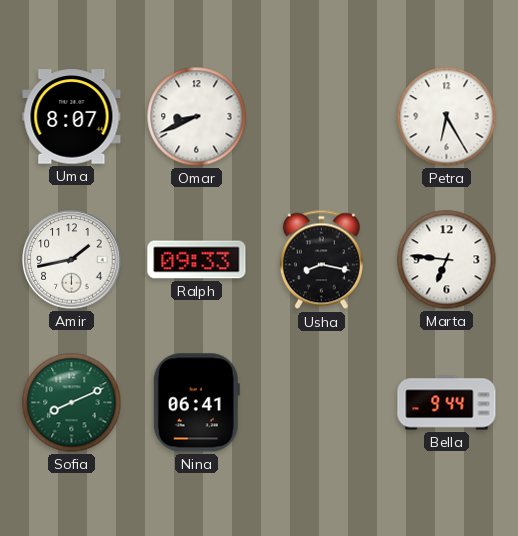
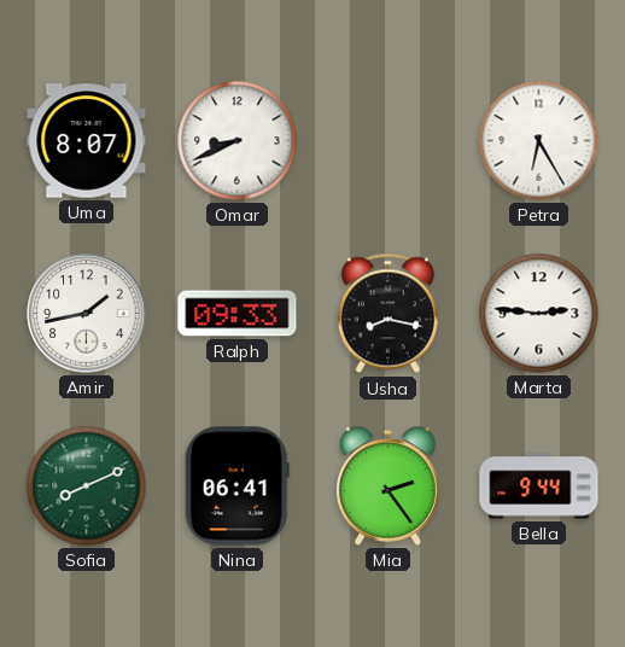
Marta: 6:46 -> 2:46
Mia: none -> 2:24
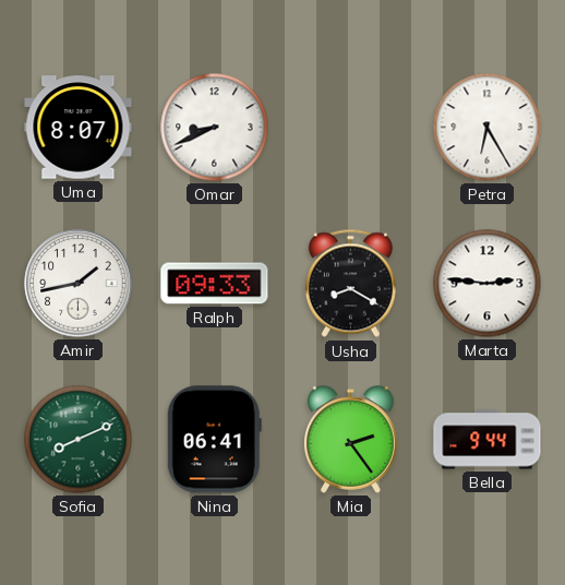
Usha: 8:17 -> 8:20
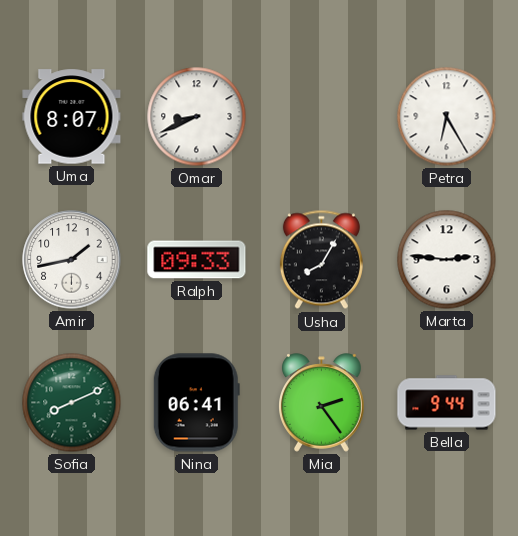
Usha: 8:20 -> 8:05
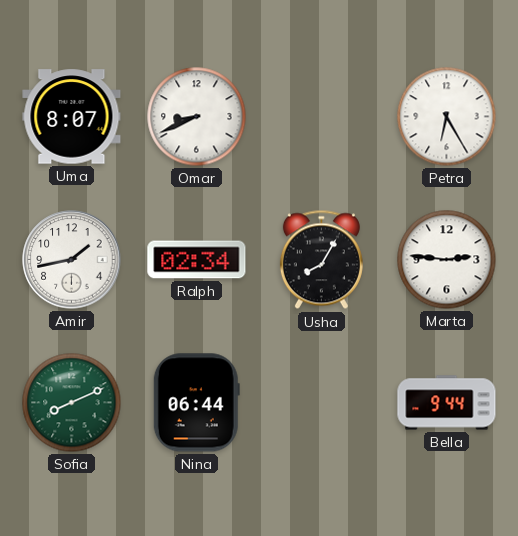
Ralph: 09:33 -> 02:34
Nina: 06:41 -> 06:44
Mia: 2:24 -> none
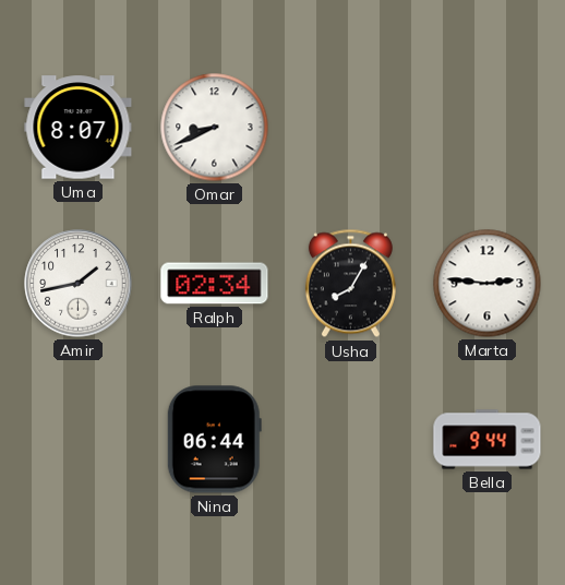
Petra: 6:25 -> none
Sofia: 8:11 -> none
